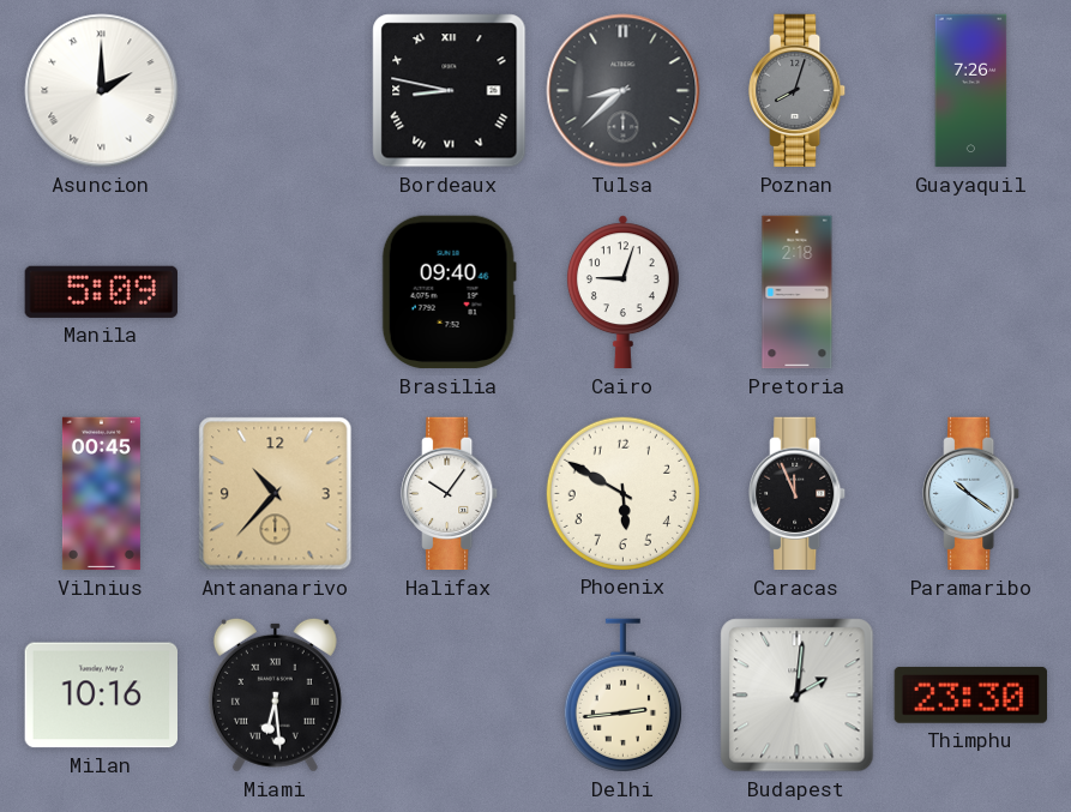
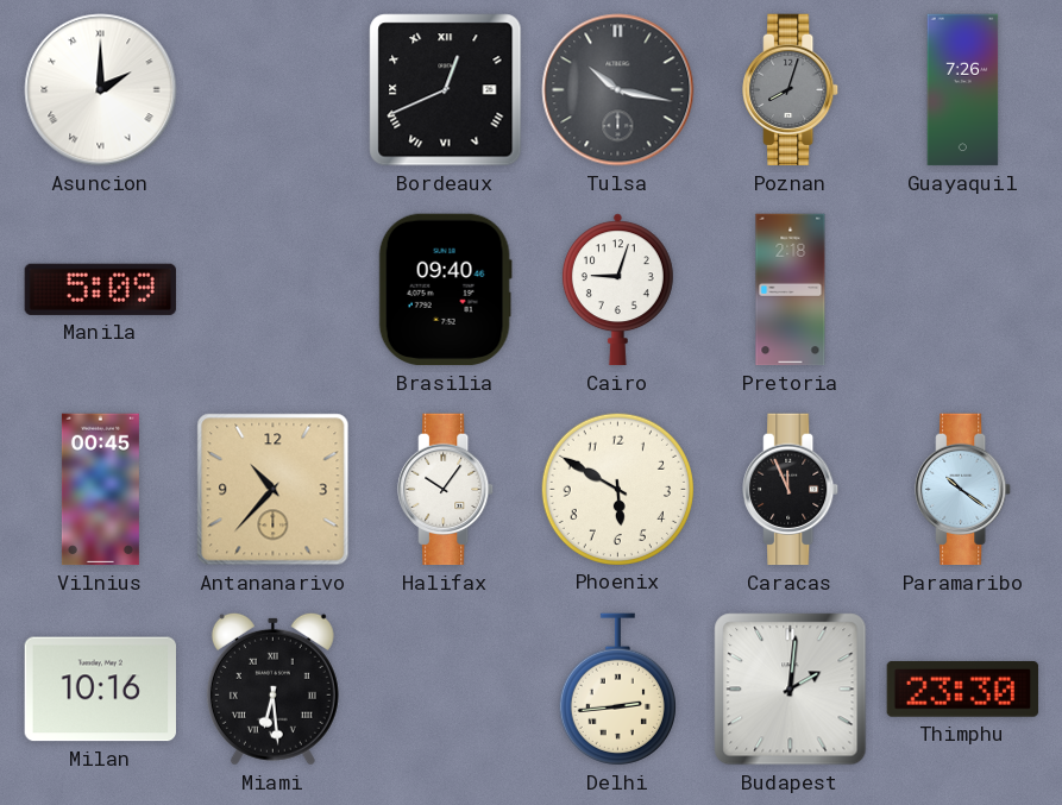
Bordeaux: 8:47 -> 12:41
Tulsa: 8:38 -> 10:17
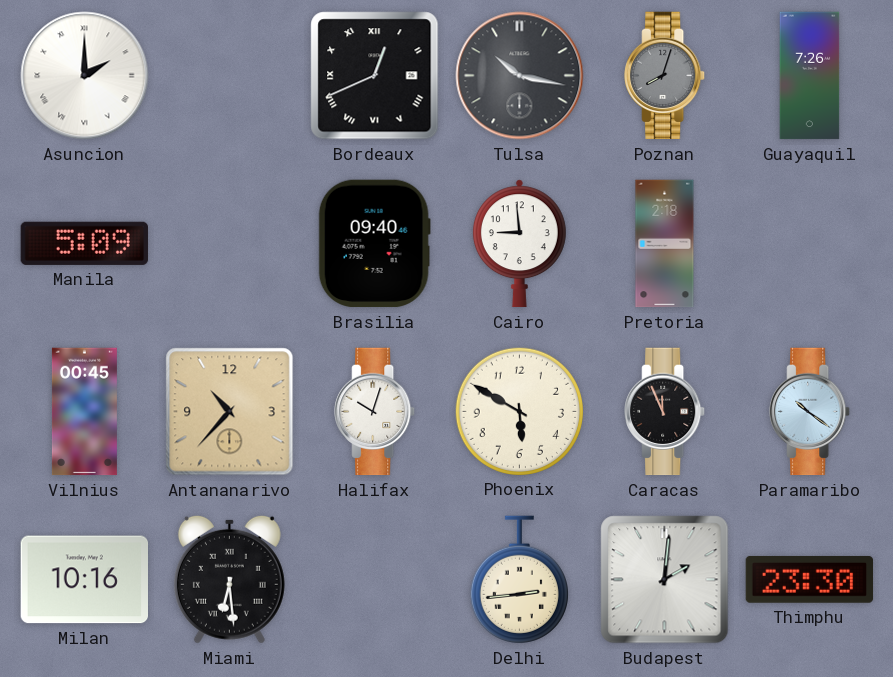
Cairo: 9:03 -> 8:59
Halifax: 10:06 -> 10:03
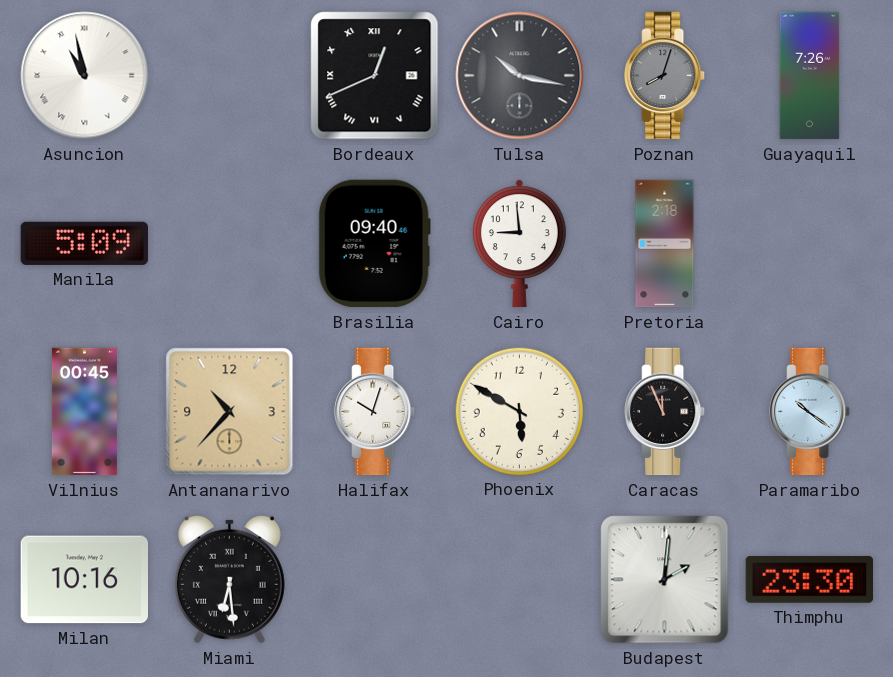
Asuncion: 2:00 -> 10:58
Delhi: 2:44 -> none
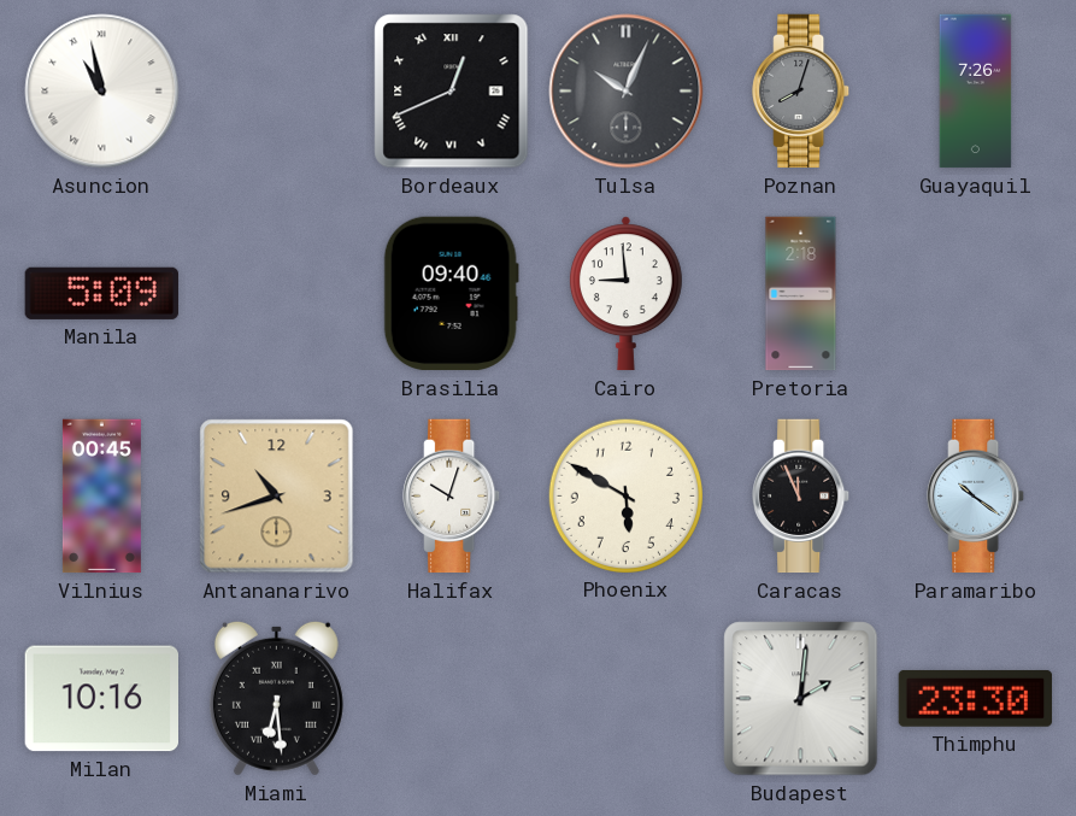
Tulsa: 10:17 -> 10:04
Antananarivo: 10:37 -> 10:42
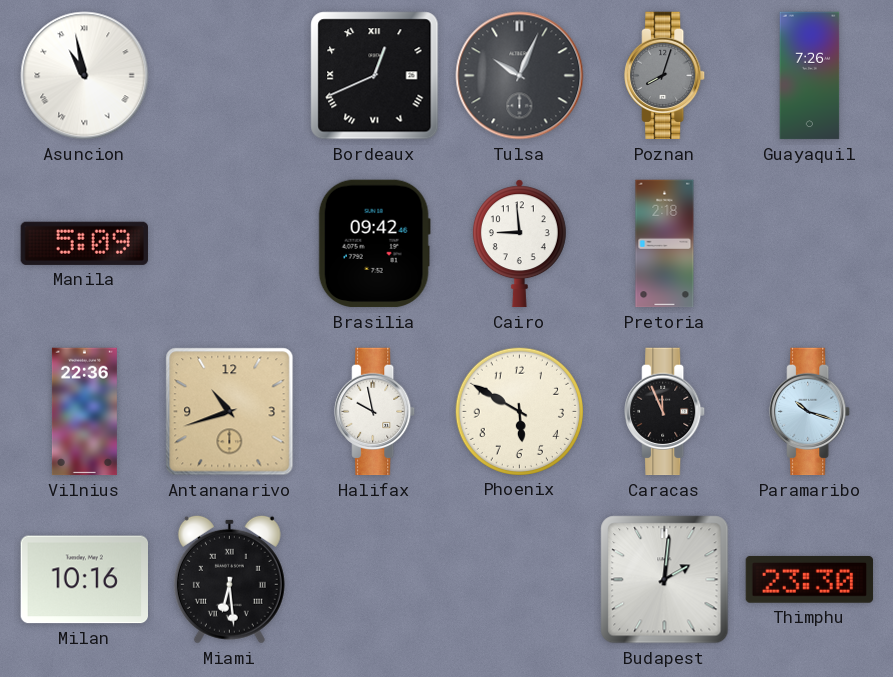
Brasilia: 09:40 -> 09:42
Vilnius: 00:45 -> 22:36
Halifax: 10:03 -> 9:58
Paramaribo: 10:21 -> 10:18
